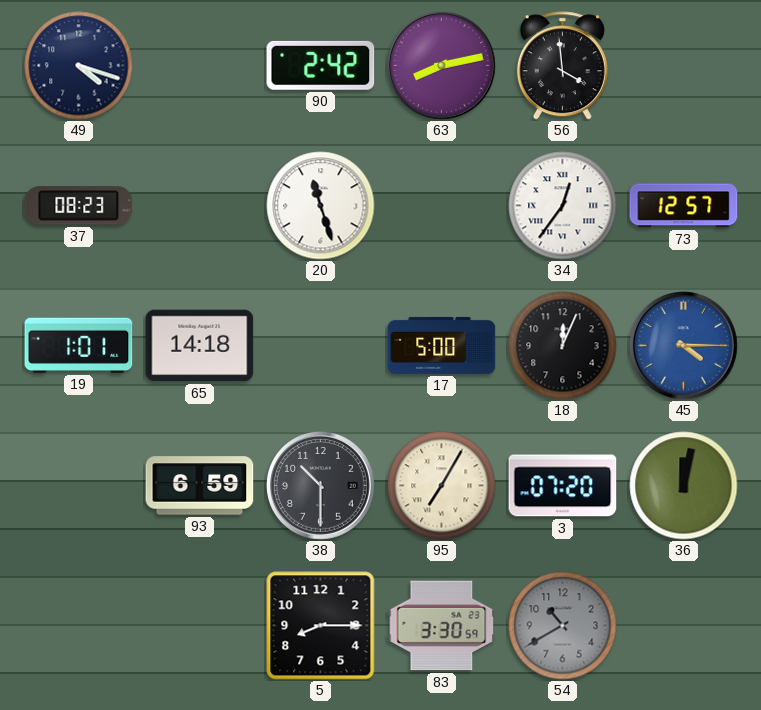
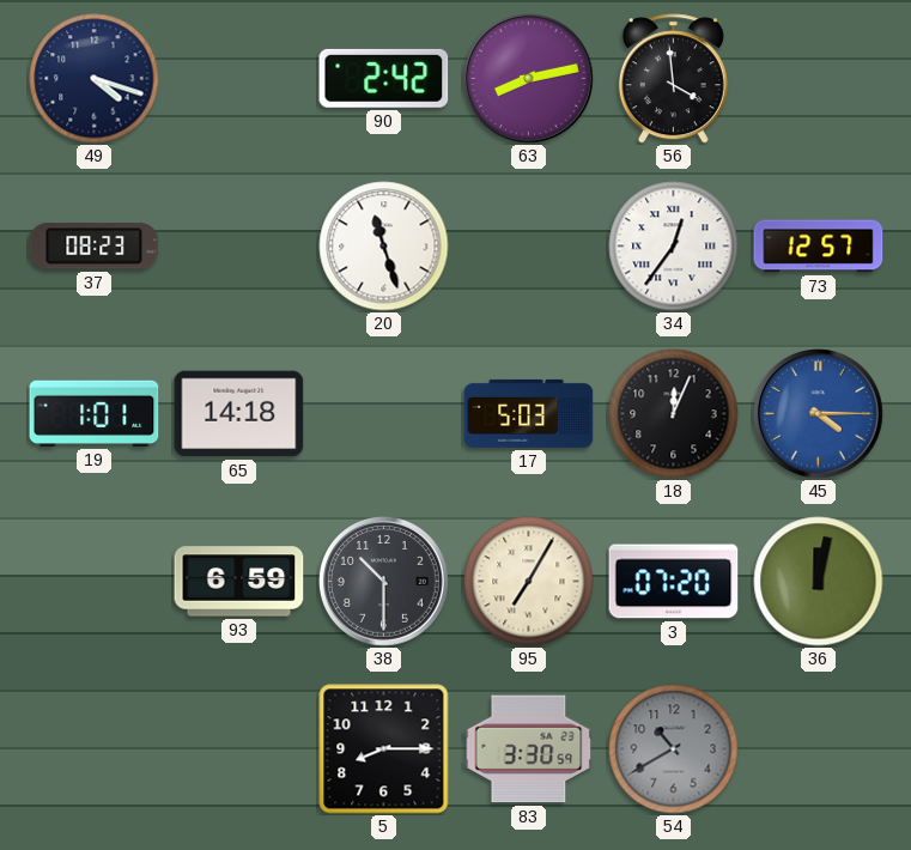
17: 5:00 -> 5:03
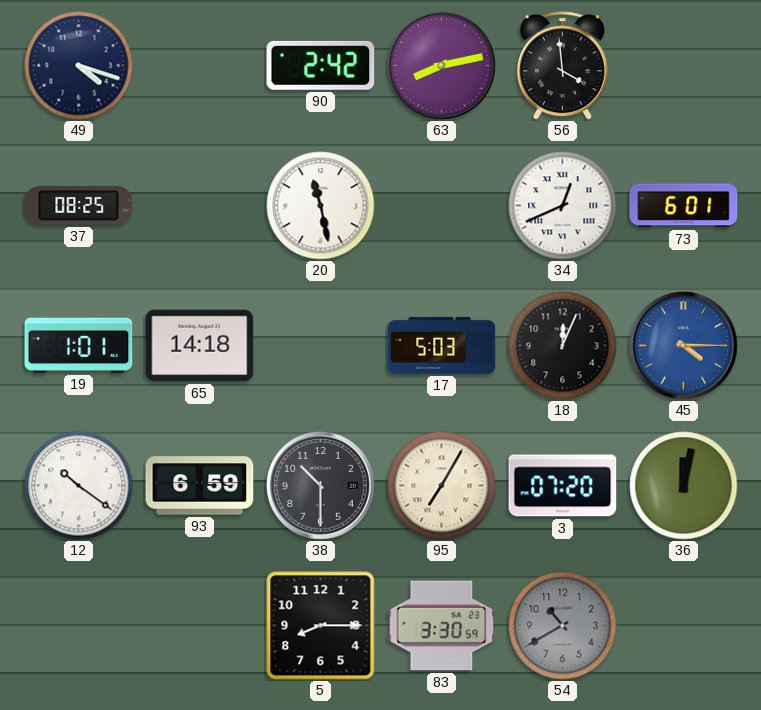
37: 08:23 -> 08:25
20: 11:27 -> 11:28
34: 12:36 -> 12:41
73: 12:57 -> 6:01
12: none -> 10:21
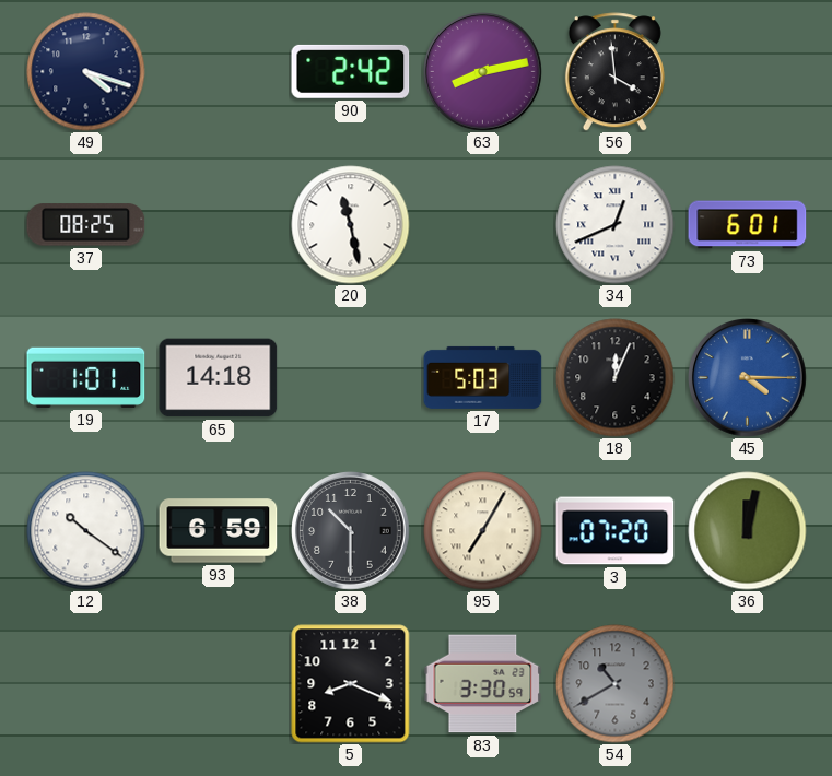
5: 8:15 -> 8:19
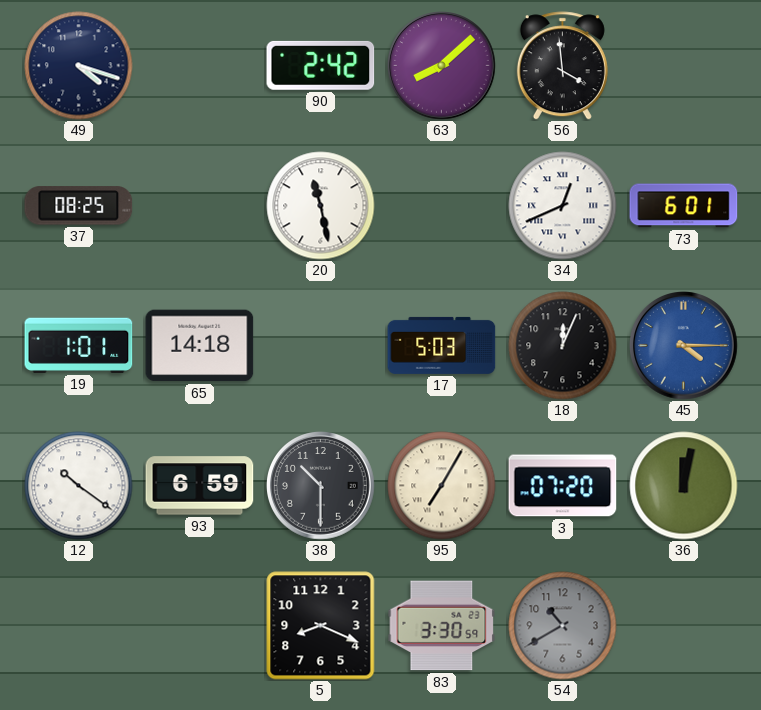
63: 8:13 -> 8:08
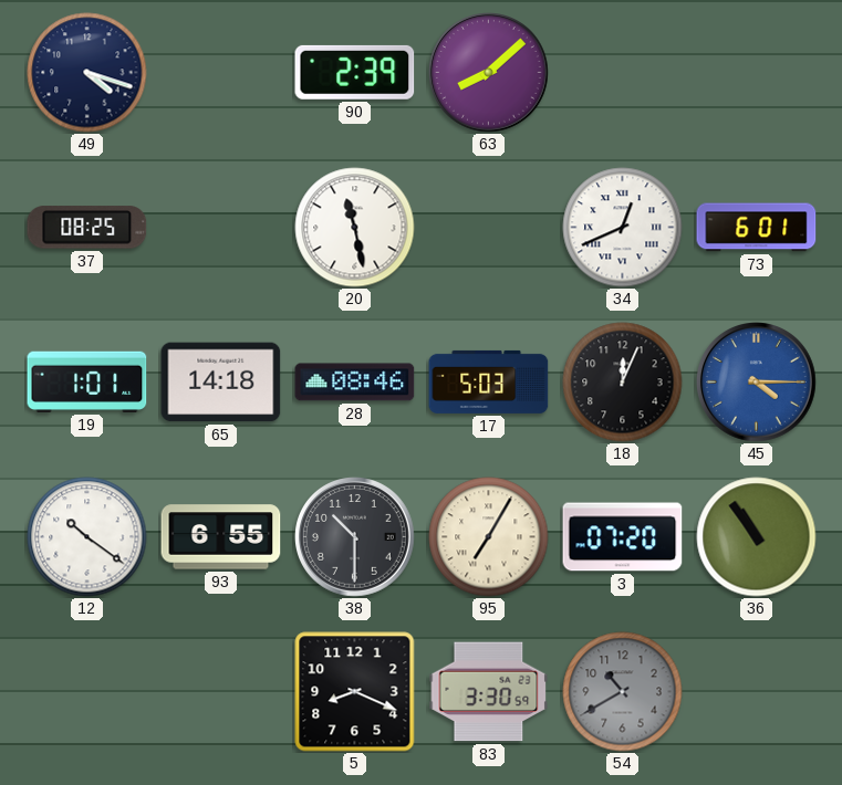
90: 2:42 -> 2:39
56: 3:59 -> none
28: none -> 08:46
93: 6:59 -> 6:55
36: 12:02 -> 10:54
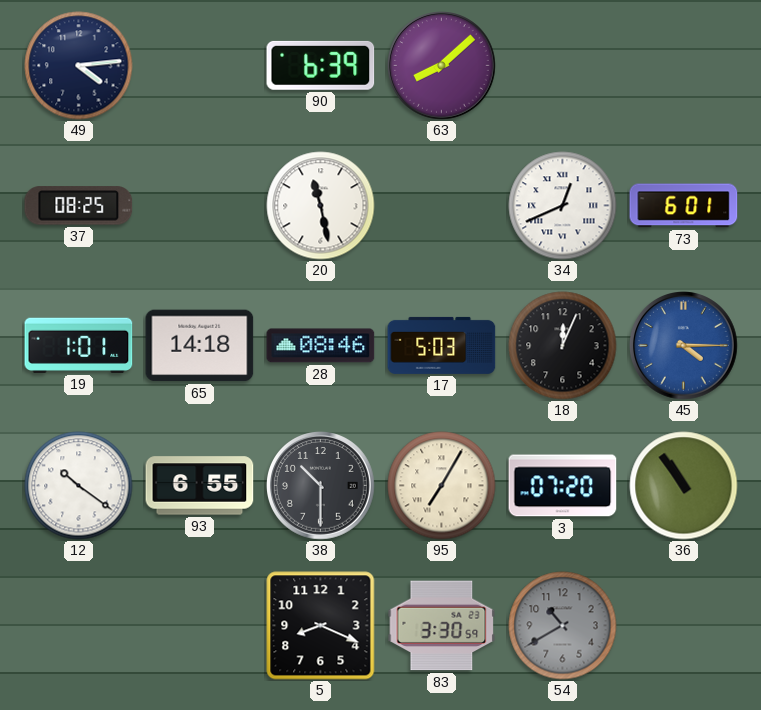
49: 4:18 -> 4:14
90: 2:39 -> 6:39
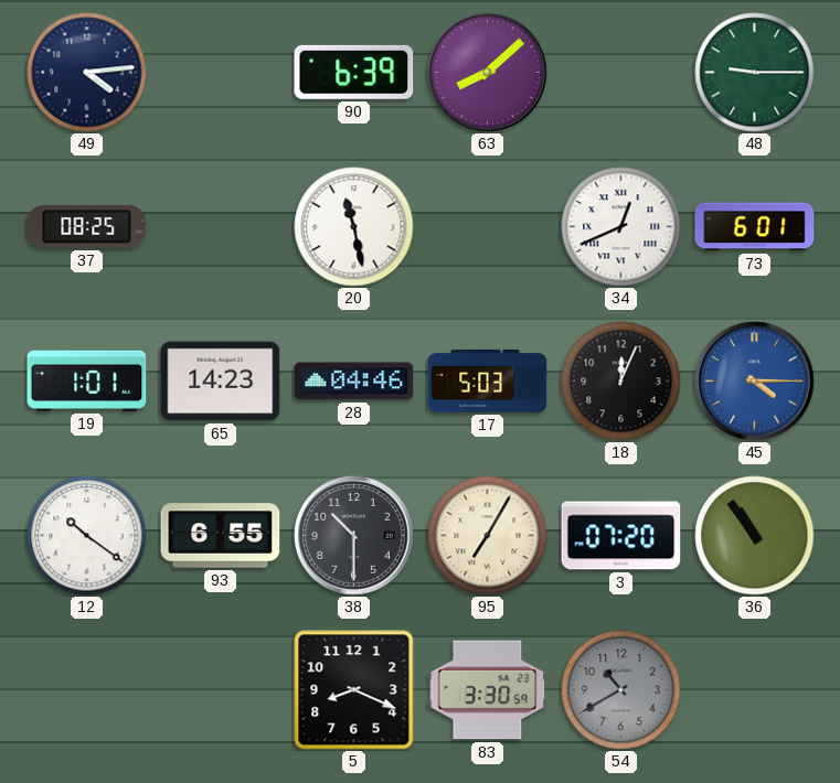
48: none -> 9:15
65: 14:18 -> 14:23
28: 08:46 -> 04:46
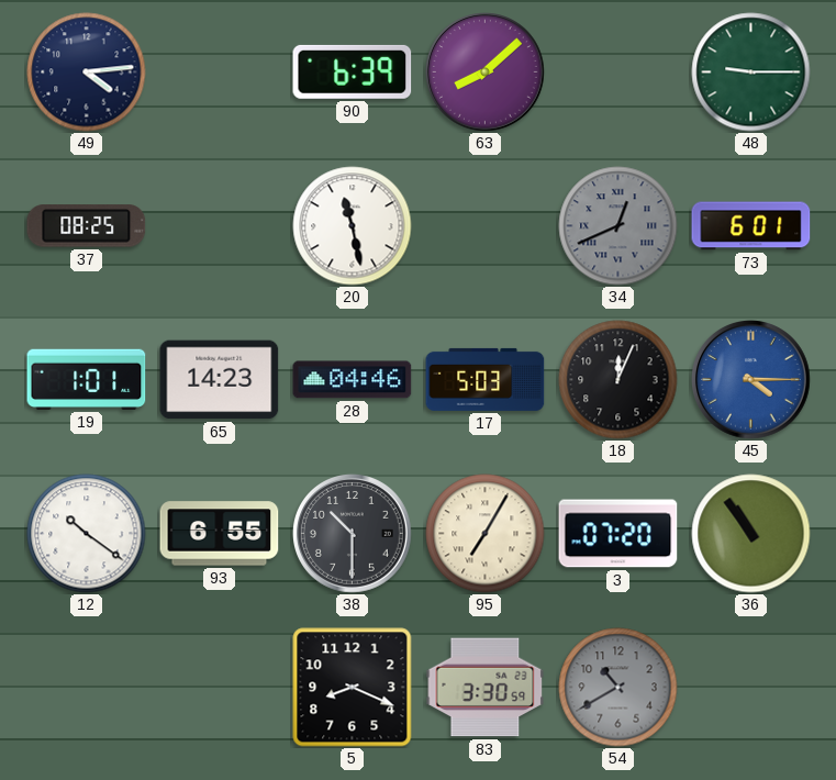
34 dial: white -> grey
